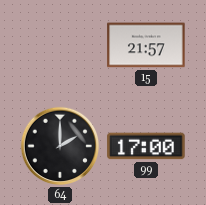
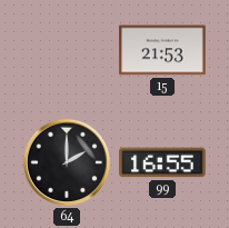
15: 21:57 -> 21:53
99: 17:00 -> 16:55
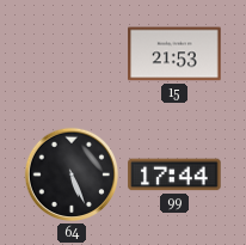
64: 2:00 -> 5:26
99: 16:55 -> 17:44
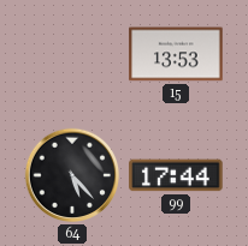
15: 21:53 -> 13:53
64: 5:26 -> 5:23
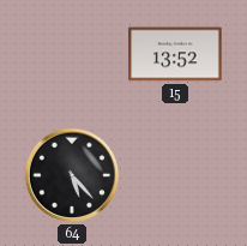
15: 13:53 -> 13:52
99: 17:44 -> none
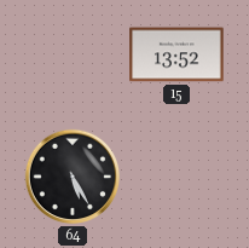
64: 5:23 -> 5:25
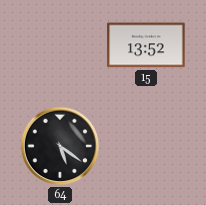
64: 5:25 -> 5:21
